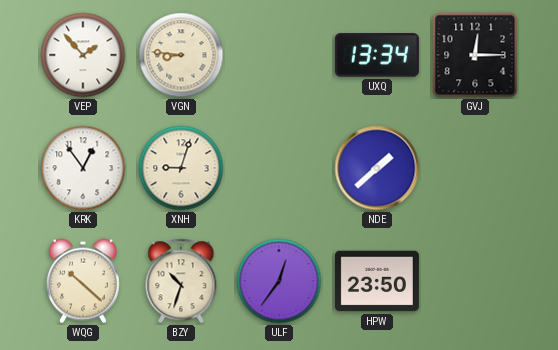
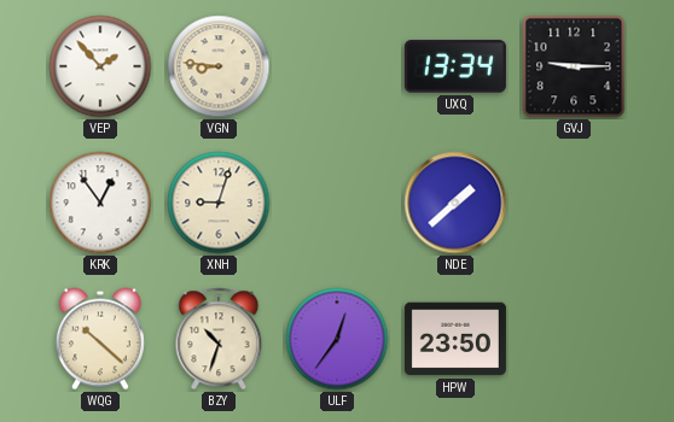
GVJ: 12:15 -> 9:15
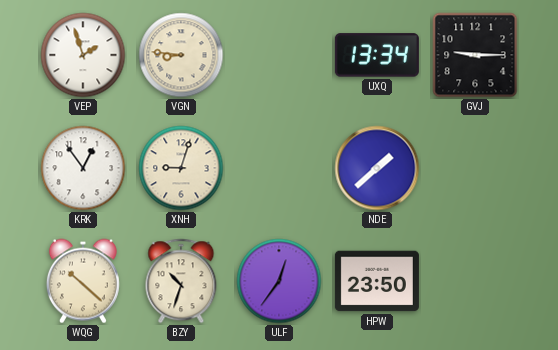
VEP: 1:53 -> 1:57
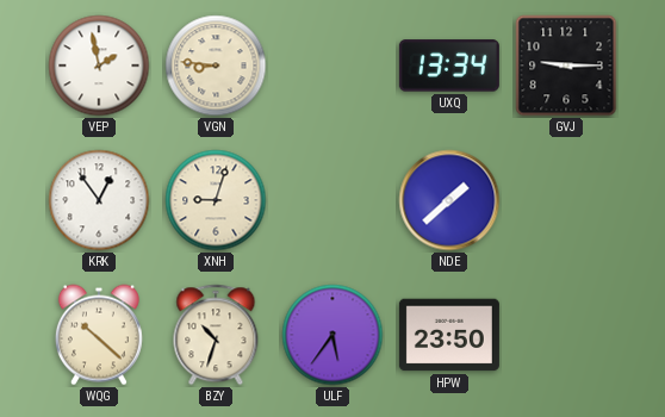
VEP: 1:57 -> 1:58
ULF: 12:36 -> 5:36
